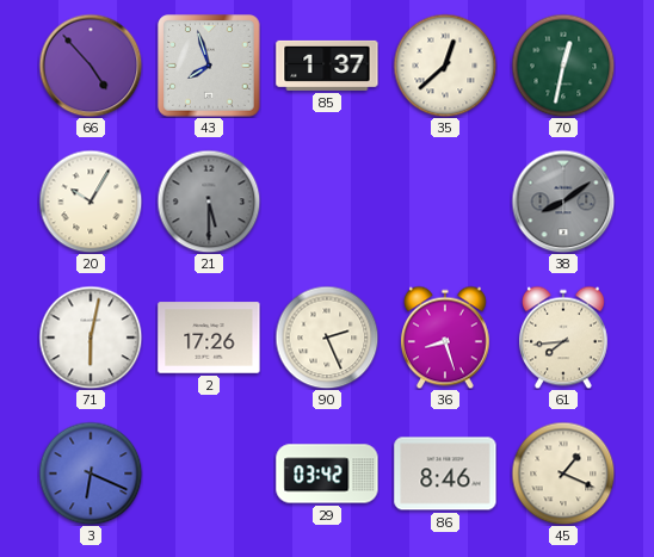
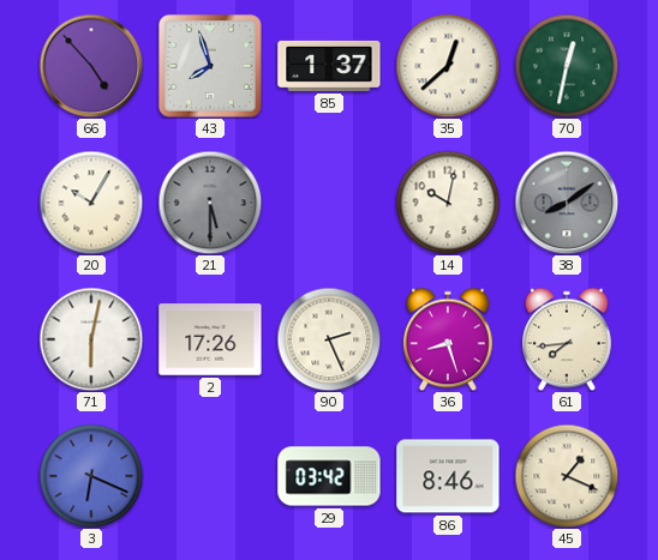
14: none -> 10:02
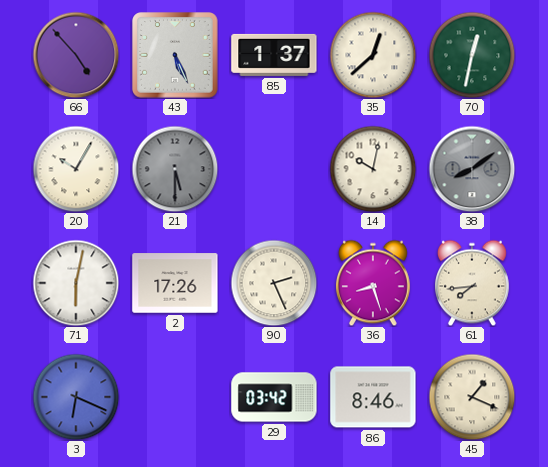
43: 7:57 -> 5:26
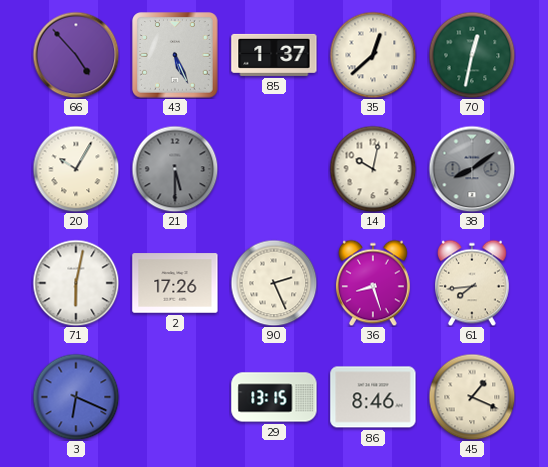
29: 03:42 -> 13:15
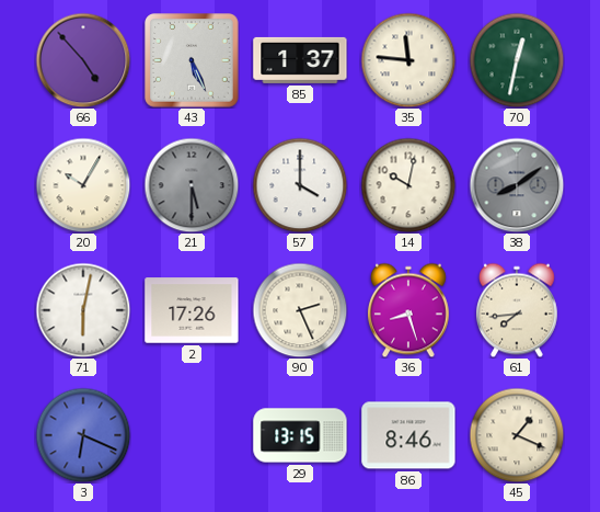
35: 12:38 -> 11:46
57: none -> 4:00
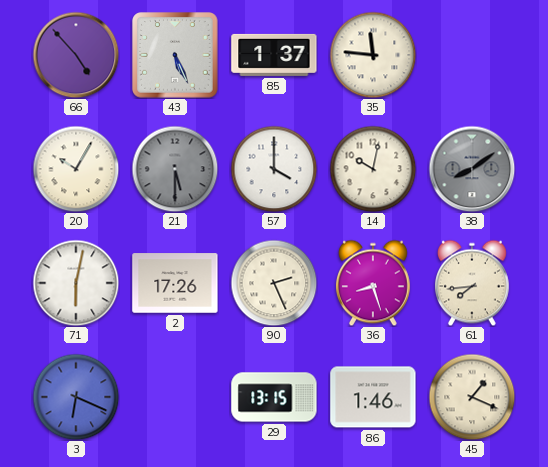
70: 12:32 -> none
86: 8:46 -> 1:46
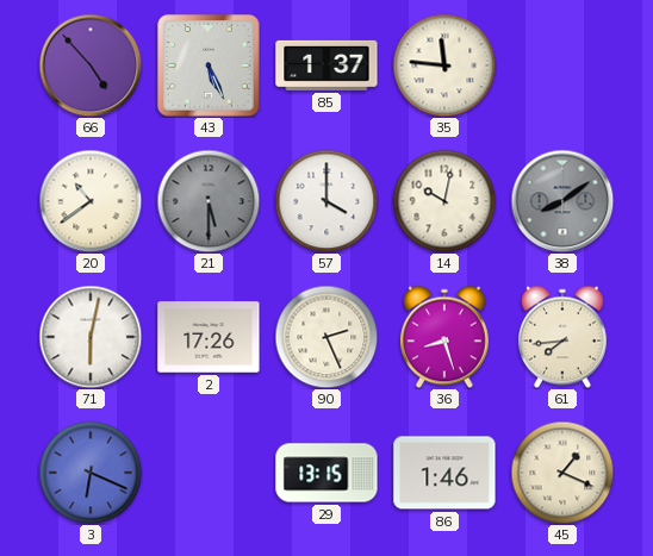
20: 10:05 -> 10:39
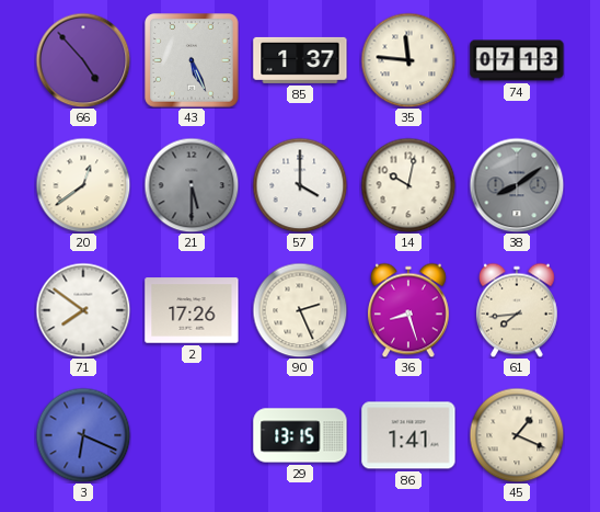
74: none -> 07:13
20: 10:39 -> 12:39
71: 6:02 -> 7:51
86: 1:46 -> 1:41
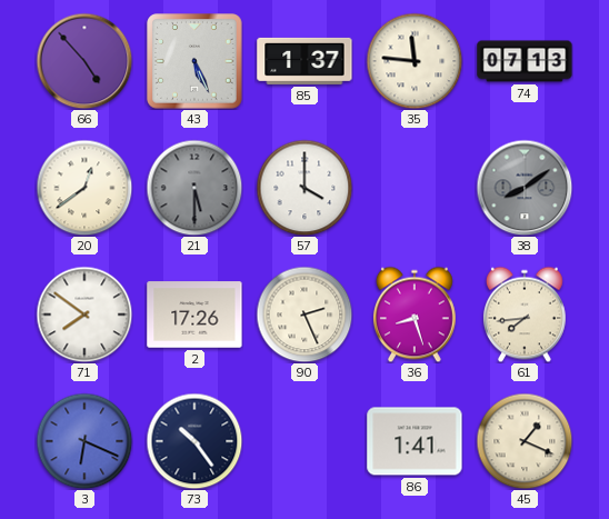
14: 10:02 -> none
73: none -> 10:24
29: 13:15 -> none
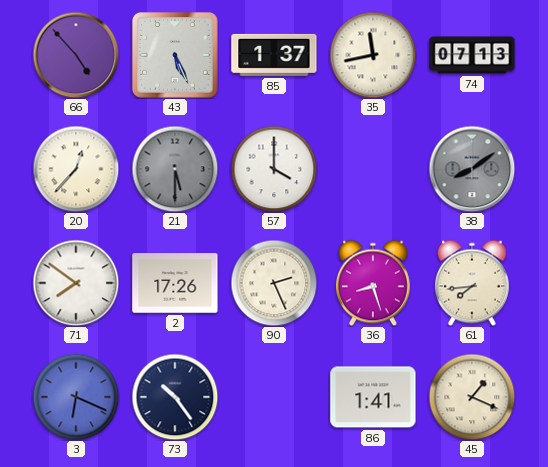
35: 11:46 -> 11:43
20: 12:39 -> 12:37
